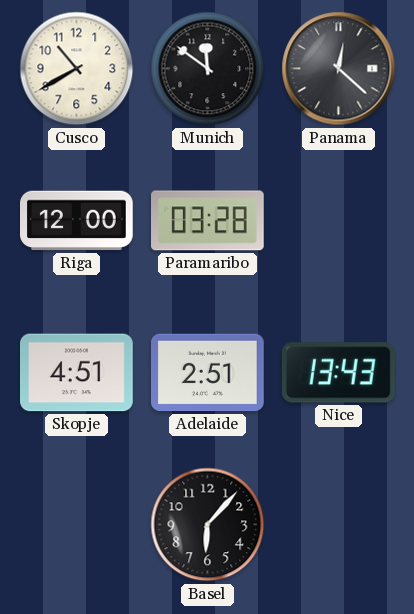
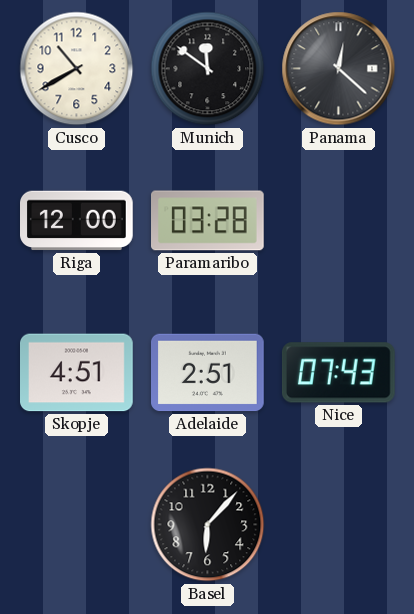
Nice: 13:43 -> 07:43
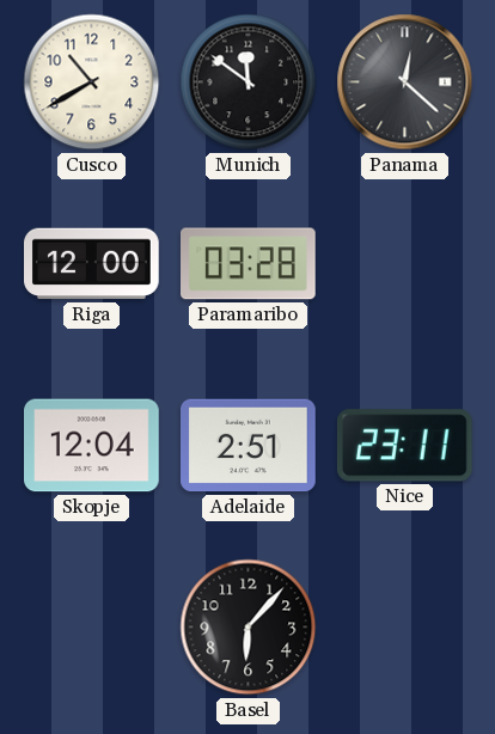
Skopje: 4:51 -> 12:04
Nice: 07:43 -> 23:11
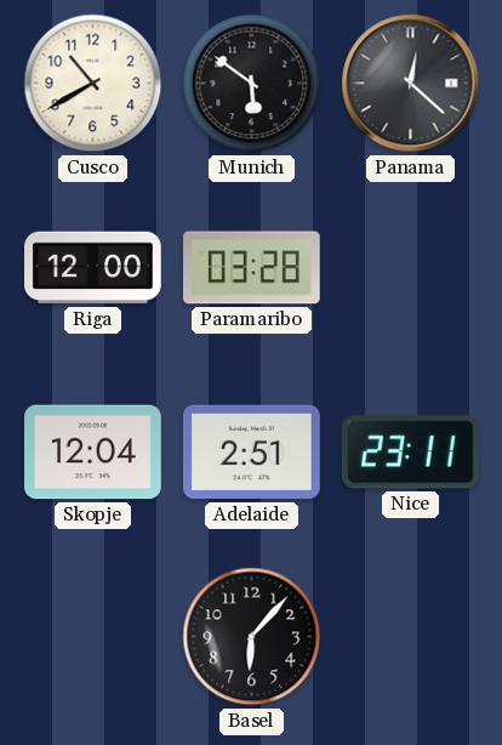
Munich: 11:51 -> 5:51
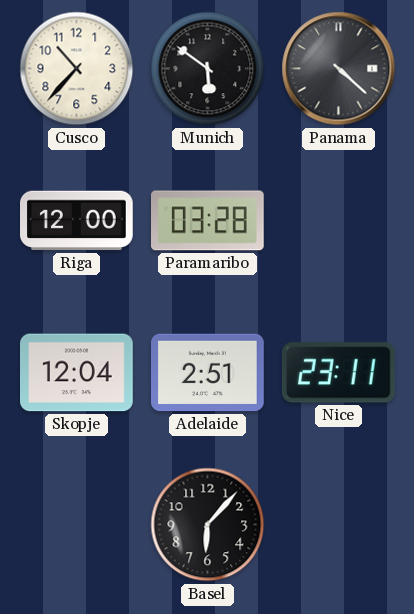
Cusco: 10:40 -> 10:37
Panama: 12:22 -> 4:22
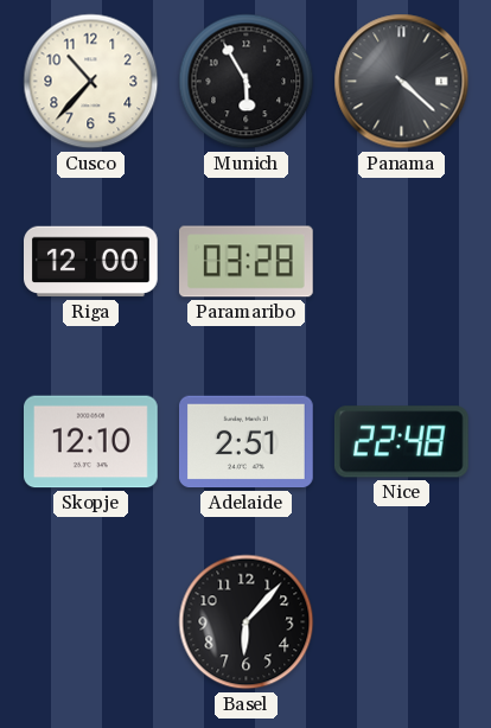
Munich: 5:51 -> 5:55
Skopje: 12:04 -> 12:10
Nice: 23:11 -> 22:48
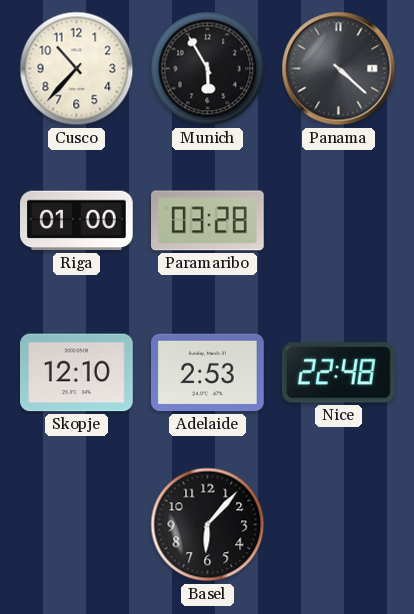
Riga: 12:00 -> 01:00
Adelaide: 2:51 -> 2:53
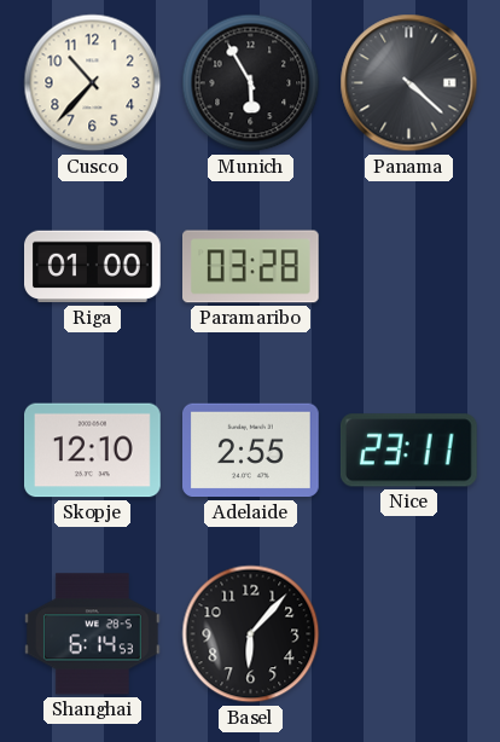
Adelaide: 2:53 -> 2:55
Nice: 22:48 -> 23:11
Shanghai: none -> 6:14
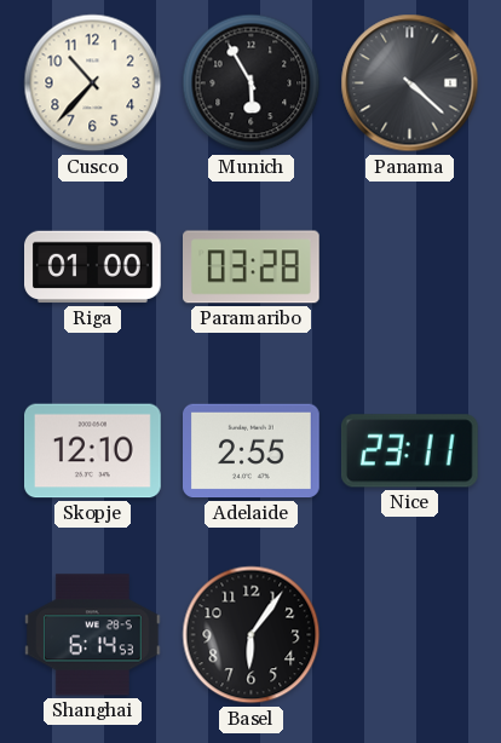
Basel: 6:07 -> 6:06
